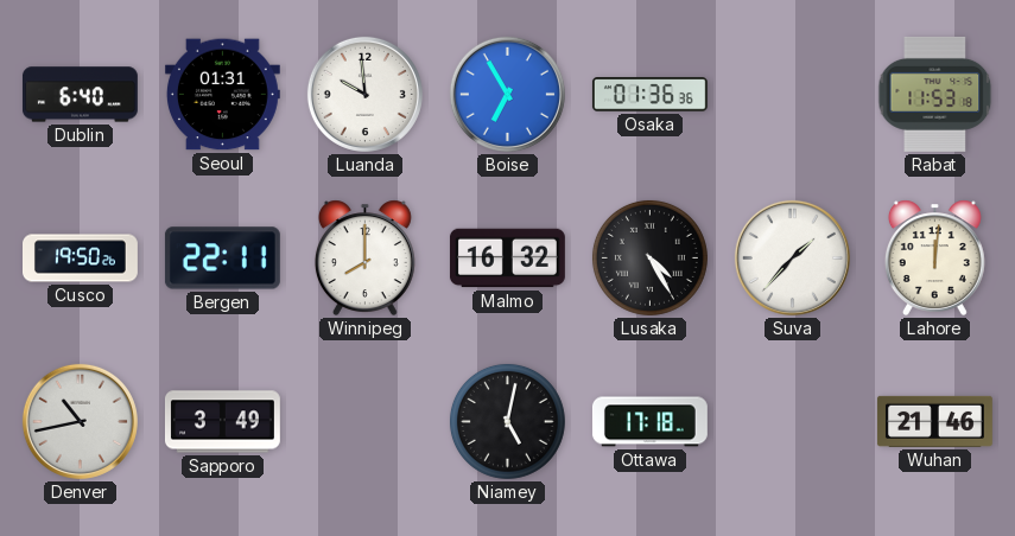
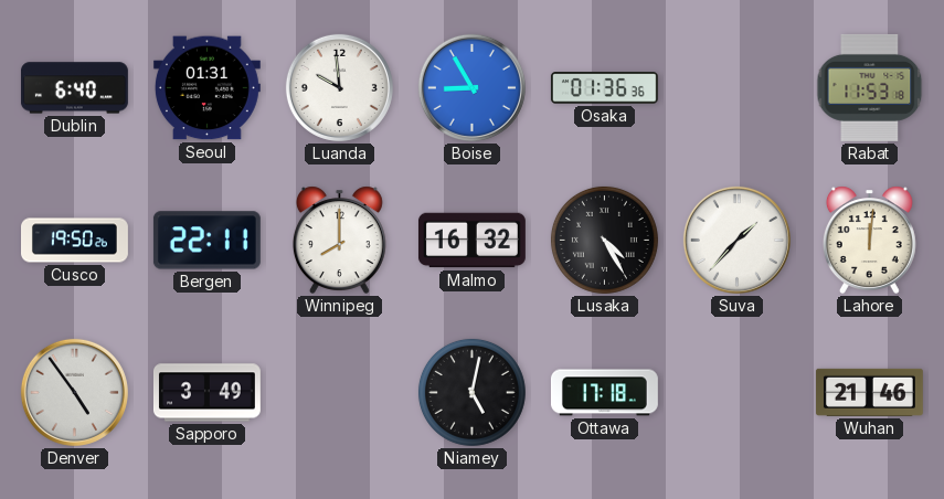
Boise: 6:55 -> 8:55
Denver: 10:43 -> 4:54
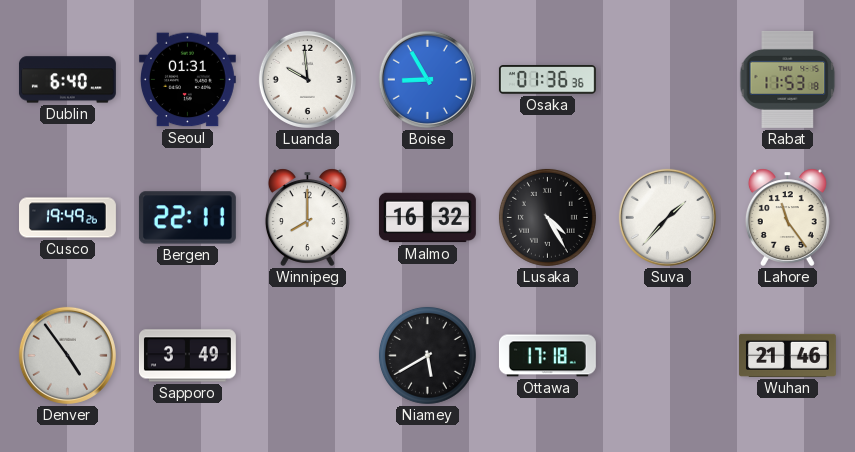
Cusco: 19:50 -> 19:49
Lahore: 12:01 -> 11:24
Niamey: 5:02 -> 5:40
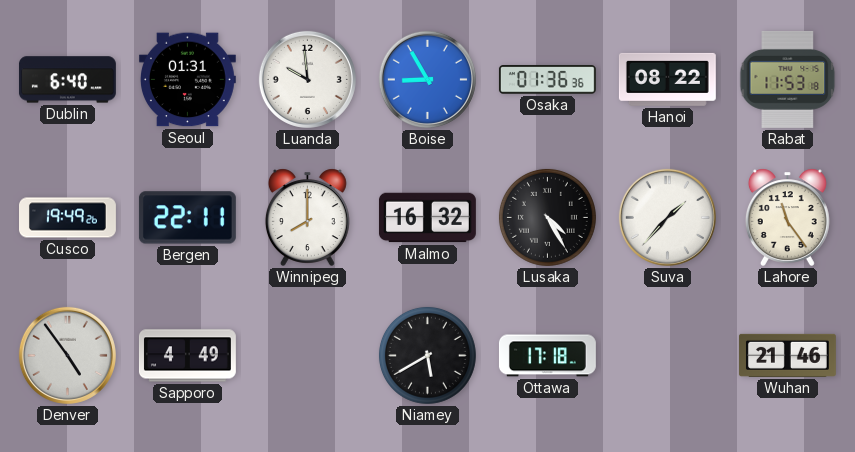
Hanoi: none -> 08:22
Sapporo: 3:49 -> 4:49
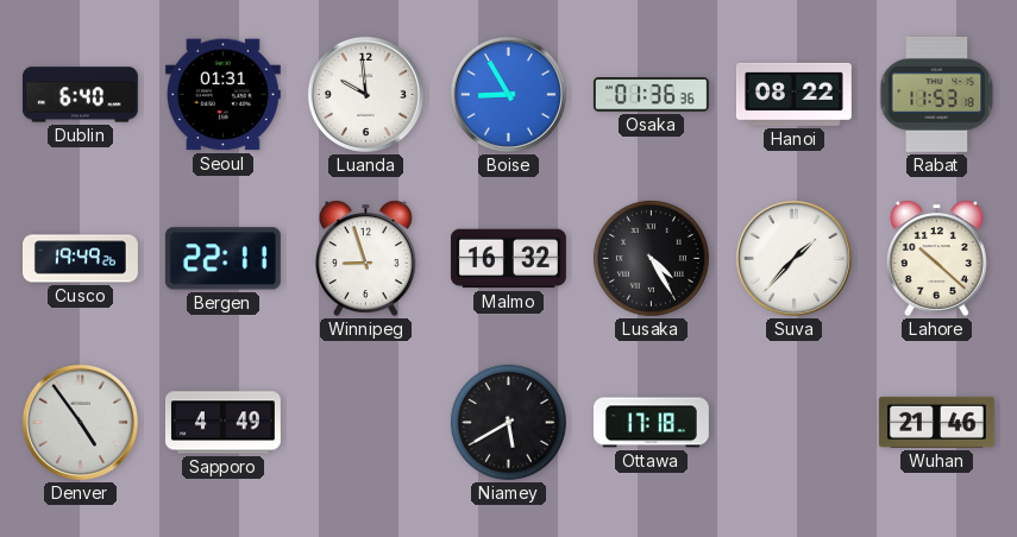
Winnipeg: 8:00 -> 8:57
Lahore: 11:24 -> 10:22
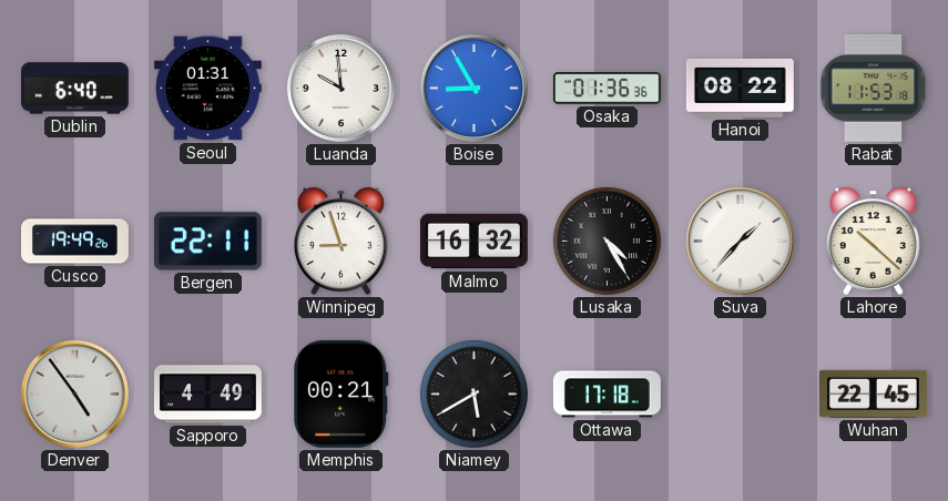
Memphis: none -> 00:21
Wuhan: 21:46 -> 22:45
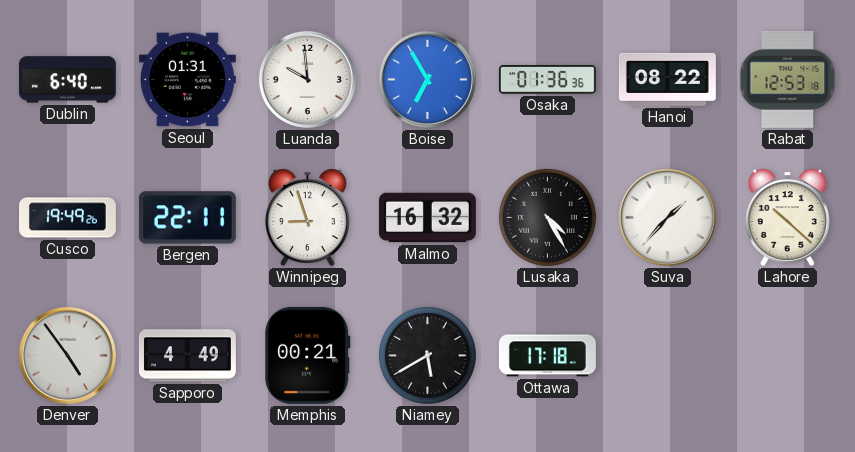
Boise: 8:55 -> 6:55
Rabat: 11:53 -> 12:53
Wuhan: 22:45 -> none
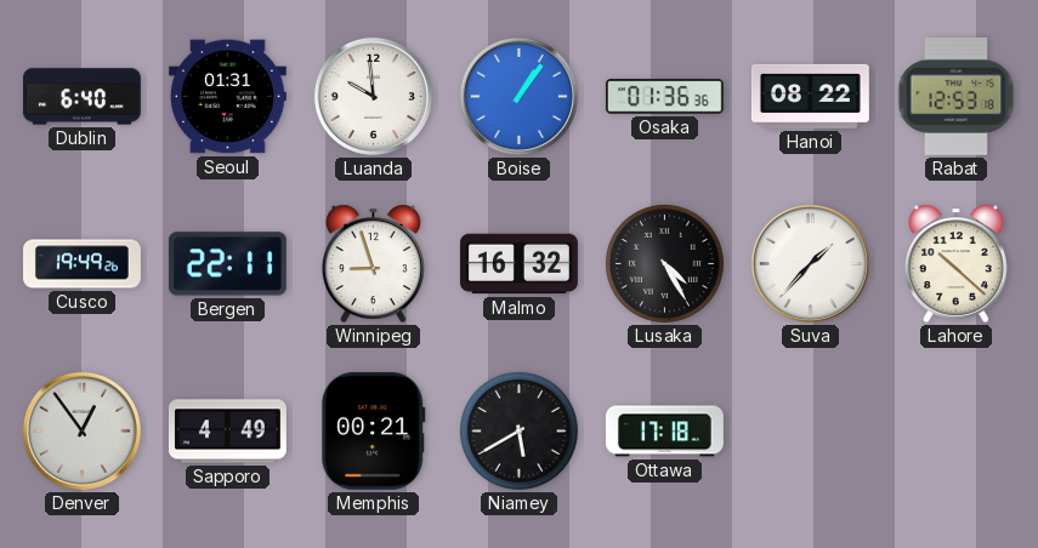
Boise: 6:55 -> 1:06
Denver: 4:54 -> 12:54
